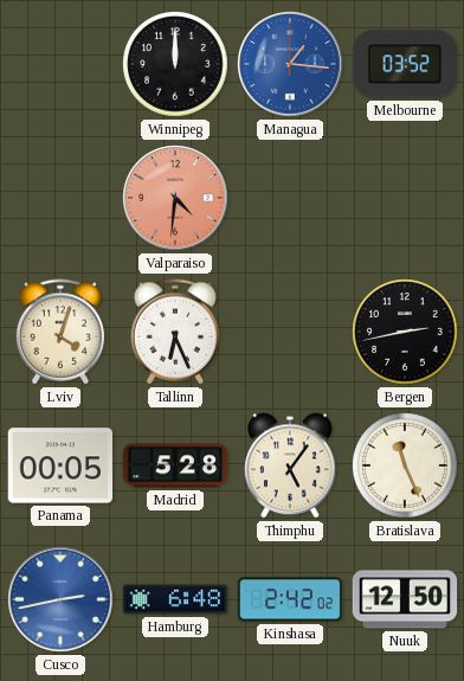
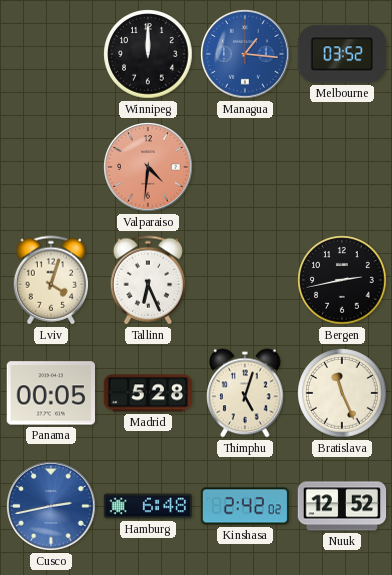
Thimphu: 5:06 -> 5:03
Nuuk: 12:50 -> 12:52
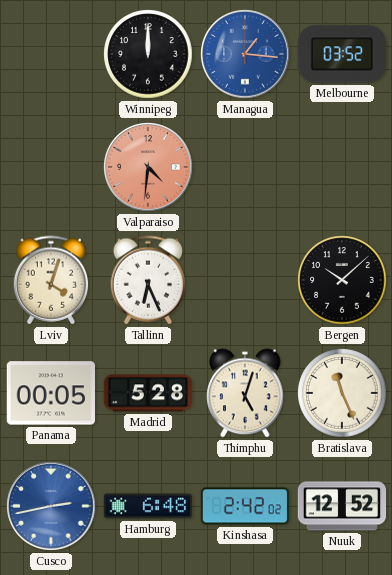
Bergen: 2:43 -> 10:08
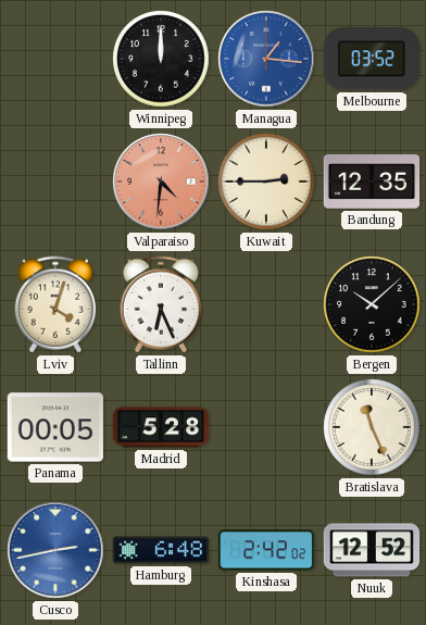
Kuwait: none -> 2:45
Bandung: none -> 12:35
Thimphu: 5:03 -> none
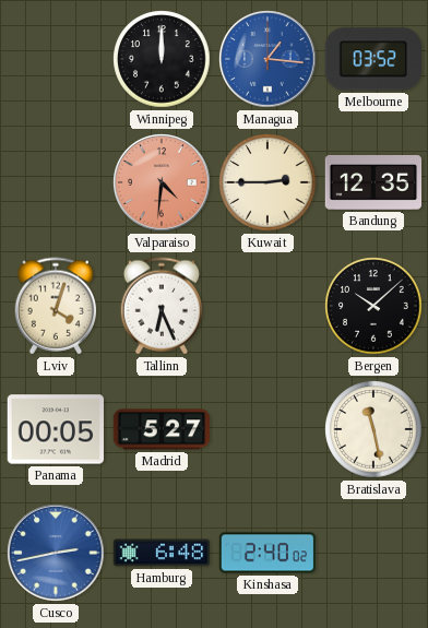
Madrid: 5:28 -> 5:27
Bratislava: 11:26 -> 11:28
Kinshasa: 2:42 -> 2:40
Nuuk: 12:52 -> none
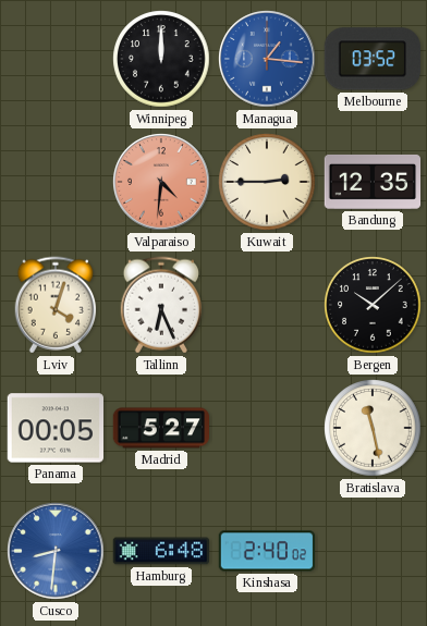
Cusco: 2:43 -> 8:31
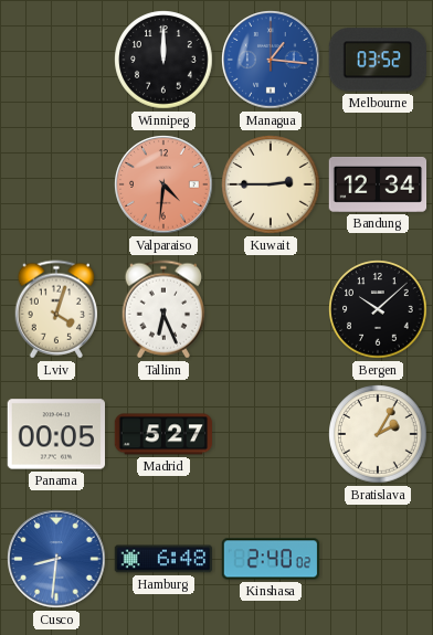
Bandung: 12:35 -> 12:34
Bratislava: 11:28 -> 2:05
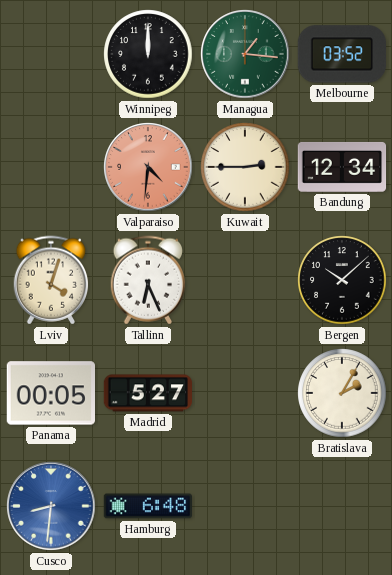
Managua dial: blue -> green
Kinshasa: 2:40 -> none
